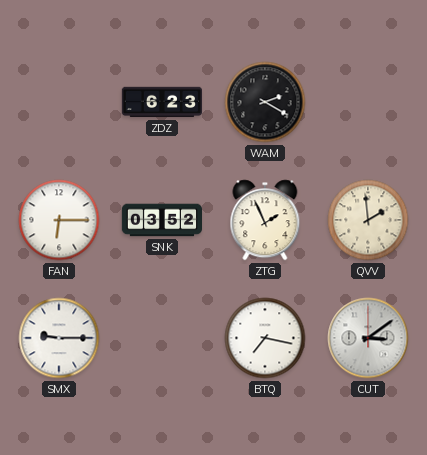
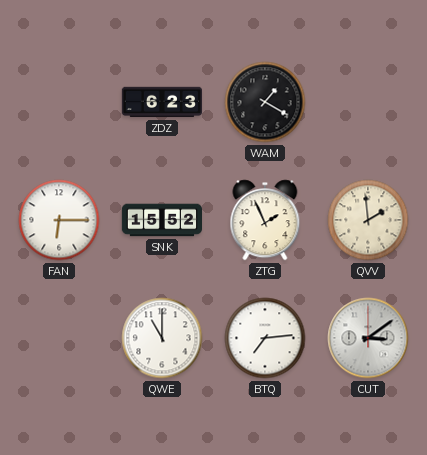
WAM: 2:20 -> 1:20
SNK: 03:52 -> 15:52
SMX: 9:15 -> none
QWE: none -> 11:00
BTQ: 7:17 -> 7:14
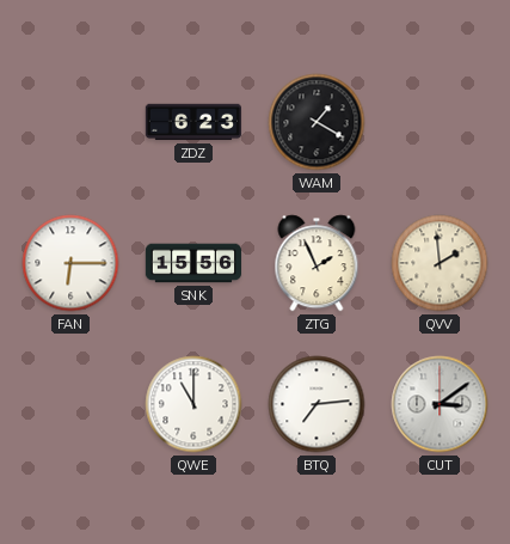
SNK: 15:52 -> 15:56
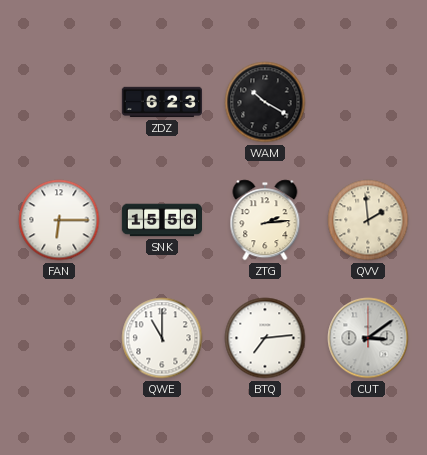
WAM: 1:20 -> 10:20
ZTG: 1:56 -> 2:14
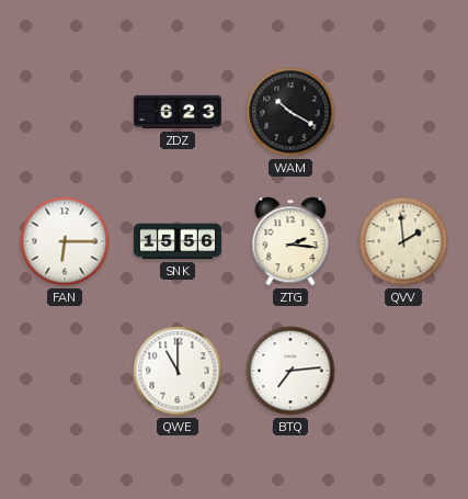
ZTG: 2:14 -> 2:16
CUT: 3:09 -> none
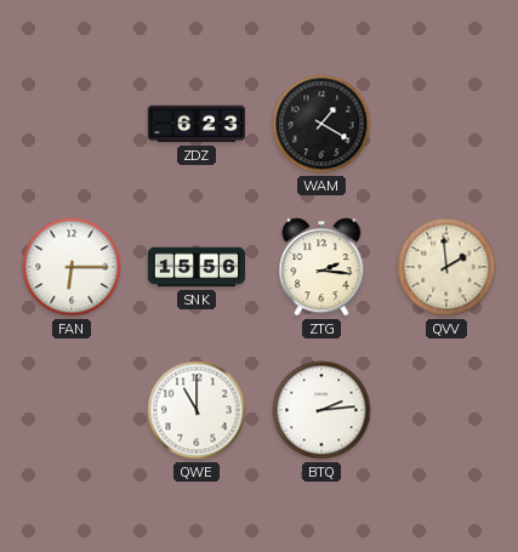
WAM: 10:20 -> 1:20
BTQ: 7:14 -> 2:14
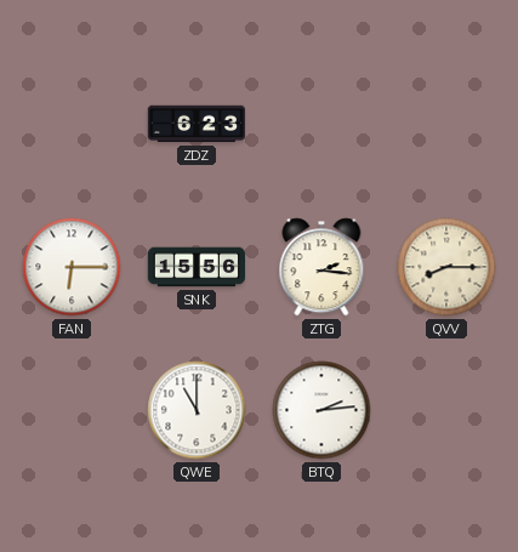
WAM: 1:20 -> none
QVV: 1:59 -> 8:15
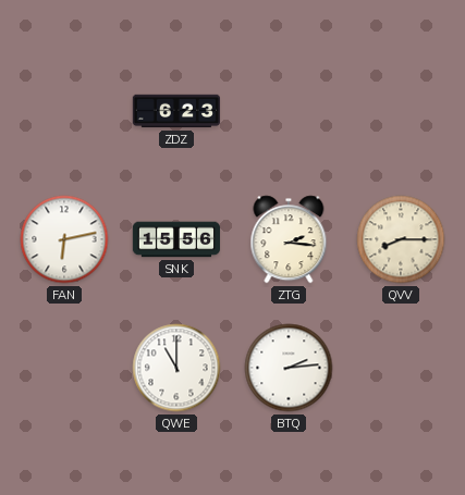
FAN: 6:15 -> 6:13
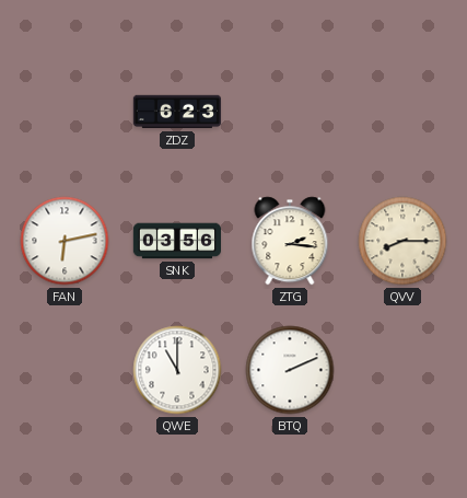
SNK: 15:56 -> 03:56
BTQ: 2:14 -> 2:11
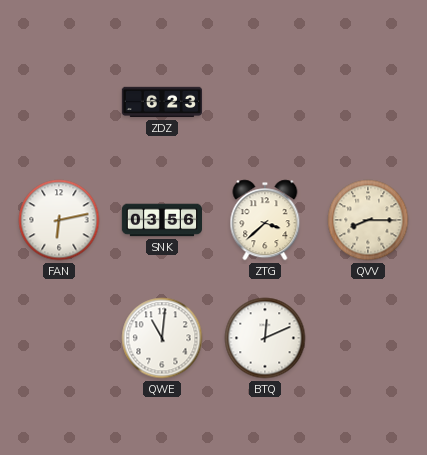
ZTG: 2:16 -> 3:38
QWE: 11:00 -> 11:01
BTQ: 2:11 -> 12:11
